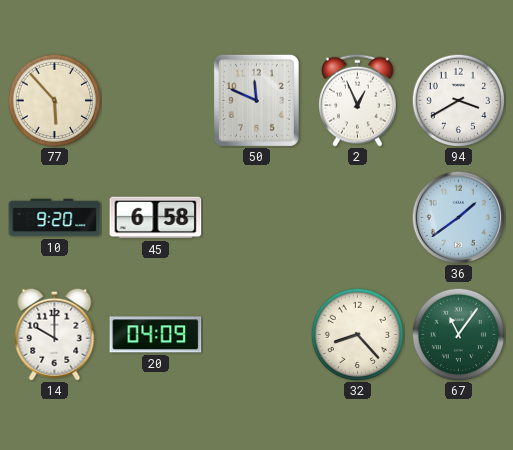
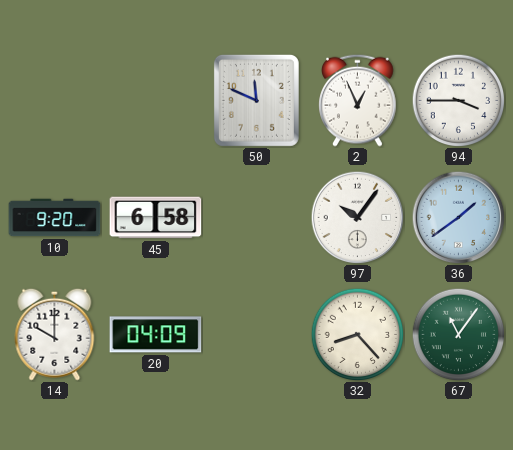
77: 5:53 -> none
94: 3:40 -> 3:45
97: none -> 10:06
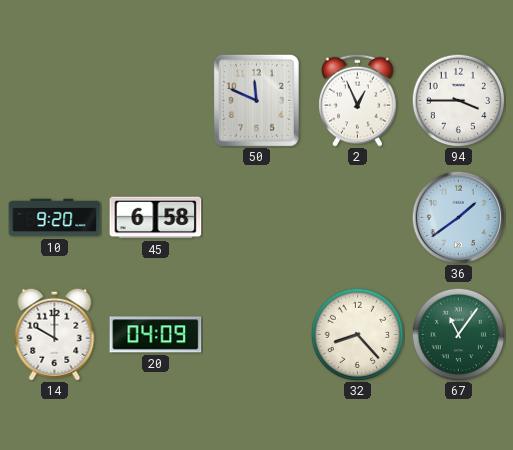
97: 10:06 -> none
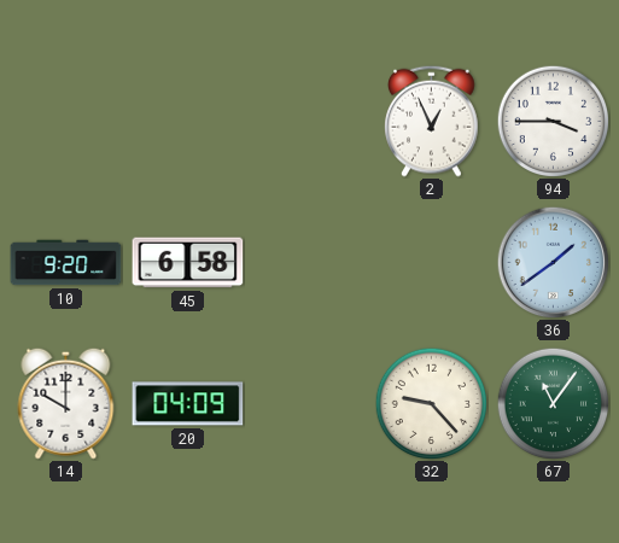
50: 11:49 -> none
32: 8:23 -> 9:23
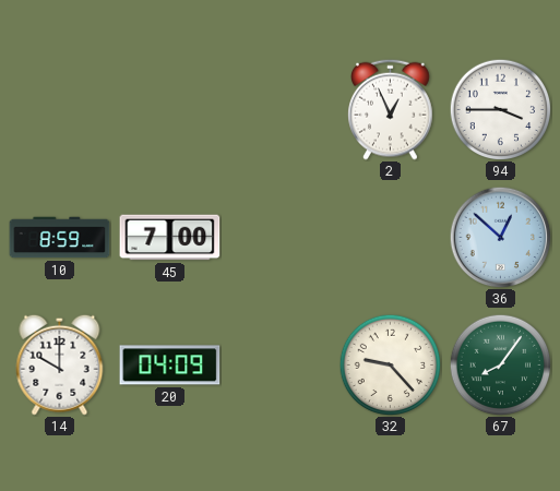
10: 9:20 -> 8:59
45: 6:58 -> 7:00
36: 1:39 -> 12:52
67: 11:06 -> 8:06
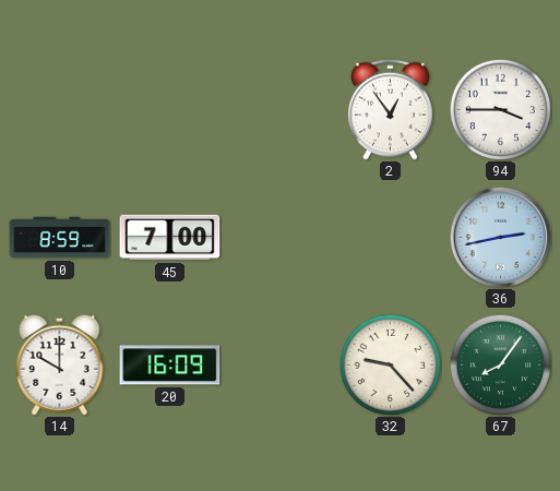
2: 12:56 -> 12:54
36: 12:52 -> 2:43
20: 04:09 -> 16:09
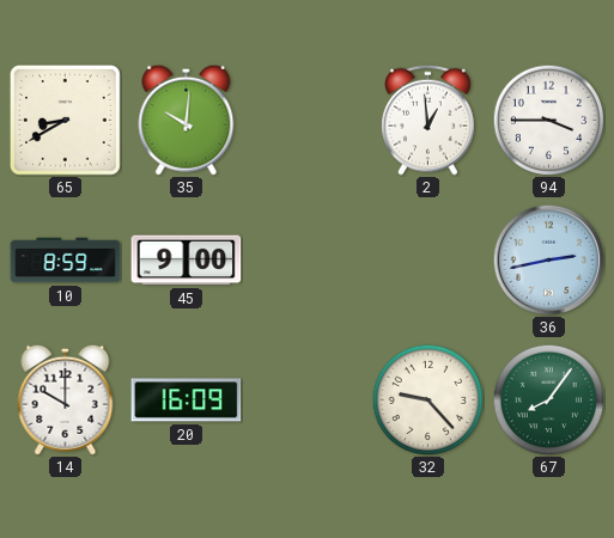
65: none -> 8:40
35: none -> 10:01
2: 12:54 -> 12:59
45: 7:00 -> 9:00
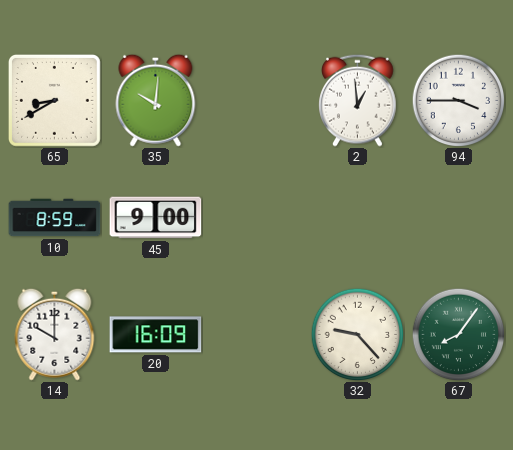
36: 2:43 -> none
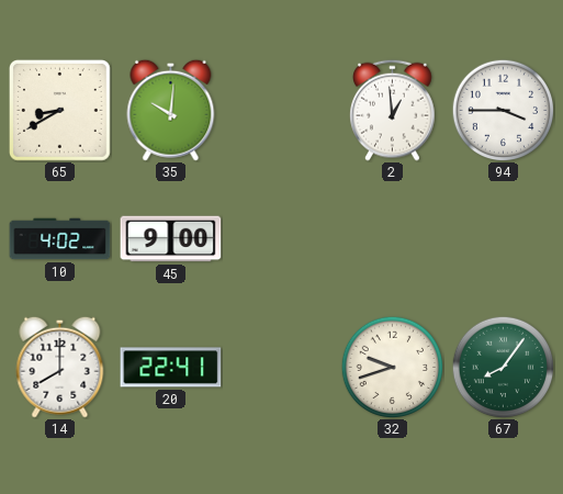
10: 8:59 -> 4:02
14: 10:00 -> 8:00
20: 16:09 -> 22:41
32: 9:23 -> 9:42
